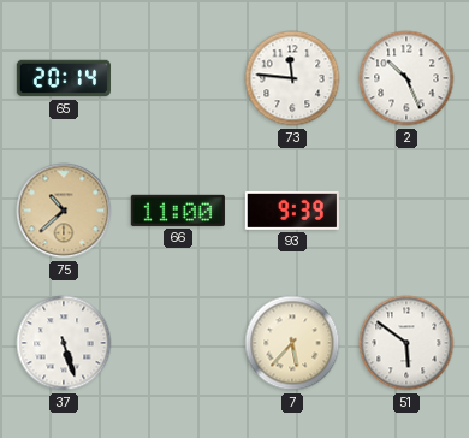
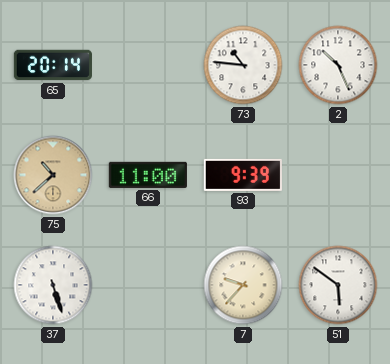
73: 11:46 -> 10:46
7: 5:37 -> 9:37
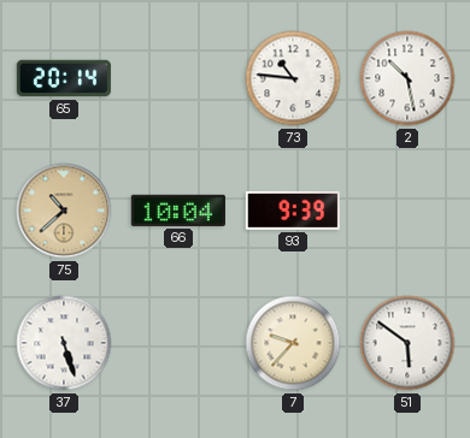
2: 10:26 -> 10:28
66: 11:00 -> 10:04
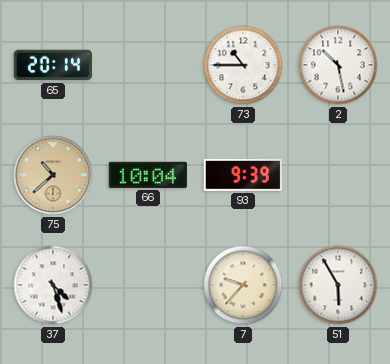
73: 10:46 -> 10:45
37: 5:27 -> 4:27
51: 5:51 -> 5:55
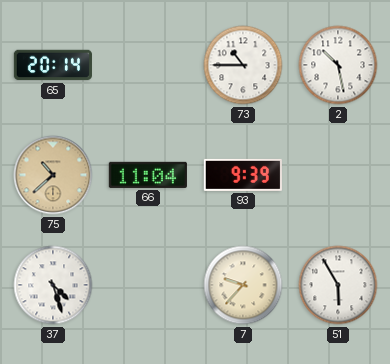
66: 10:04 -> 11:04
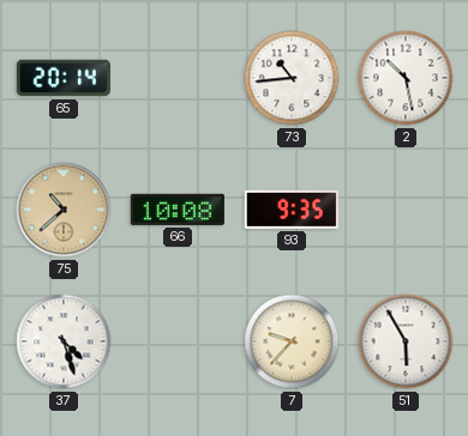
73: 10:45 -> 10:44
66: 11:04 -> 10:08
93: 9:39 -> 9:35
